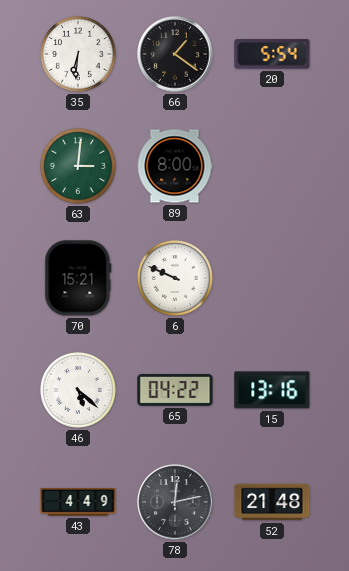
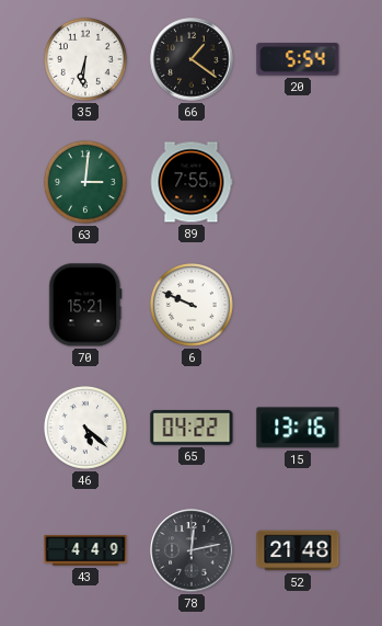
89: 8:00 -> 7:55
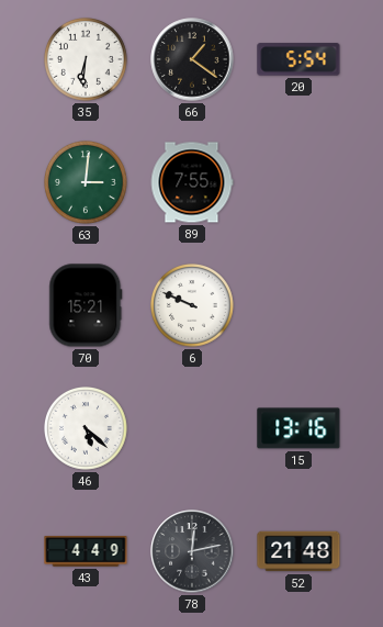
65: 04:22 -> none
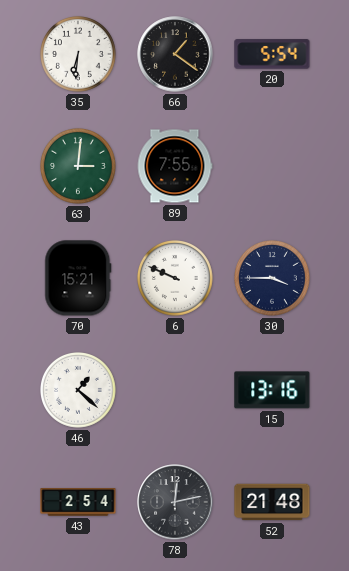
30: none -> 3:45
46: 5:22 -> 1:22
43: 4:49 -> 2:54
